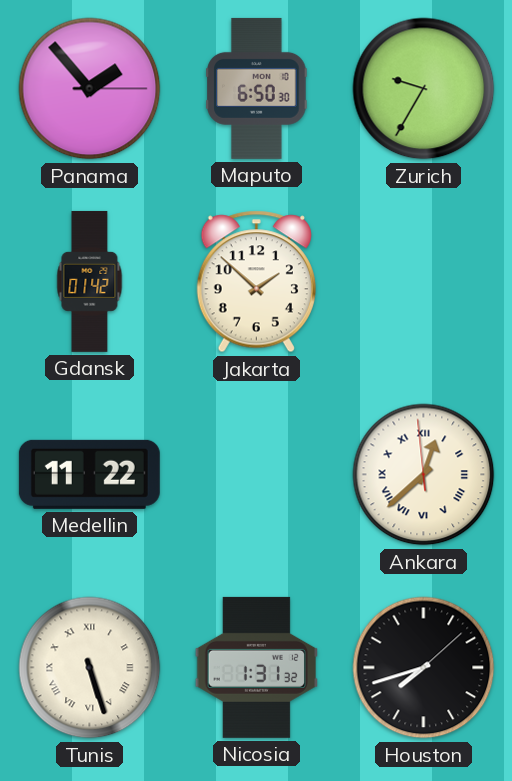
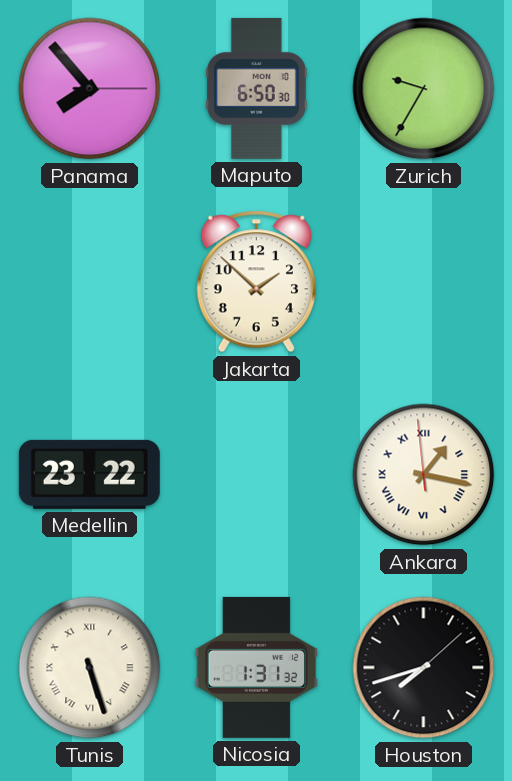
Panama: 1:53 -> 7:53
Gdansk: 01:42 -> none
Medellin: 11:22 -> 23:22
Ankara: 12:37 -> 1:16
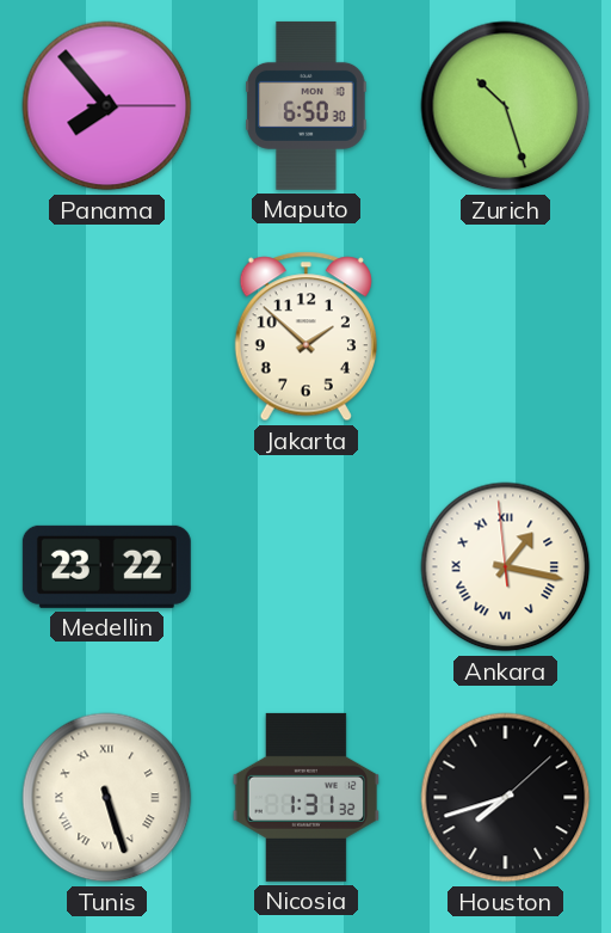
Zurich: 9:35 -> 10:27
